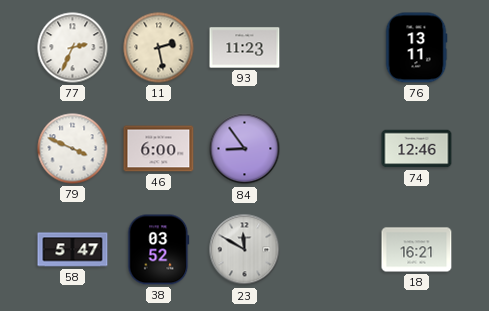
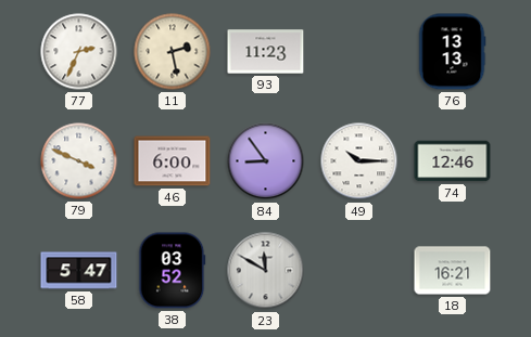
76: 13:11 -> 13:13
49: none -> 10:15
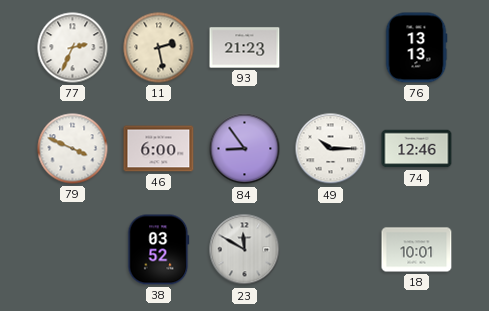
93: 11:23 -> 21:23
58: 5:47 -> none
18: 16:21 -> 10:01
